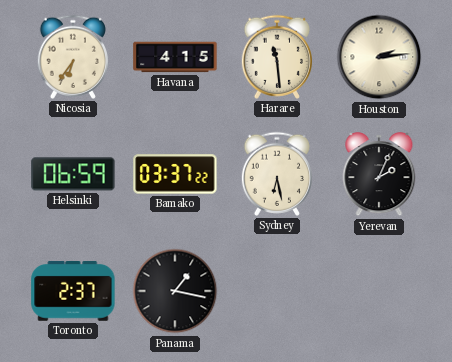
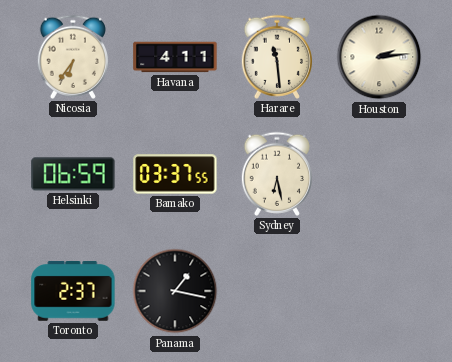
Havana: 4:15 -> 4:11
Bamako: 03:37:22 -> 03:37:55
Yerevan: 2:04 -> none
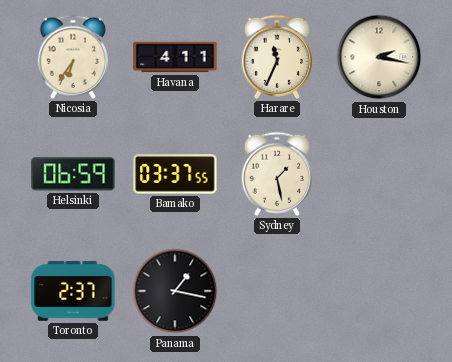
Harare: 11:29 -> 11:34
Houston: 2:14 -> 2:17
Sydney: 6:28 -> 1:28
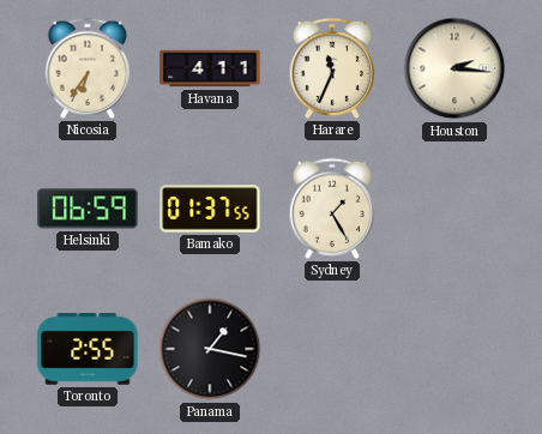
Houston: 2:17 -> 2:16
Bamako: 03:37 -> 01:37
Sydney: 1:28 -> 1:25
Toronto: 2:37 -> 2:55
